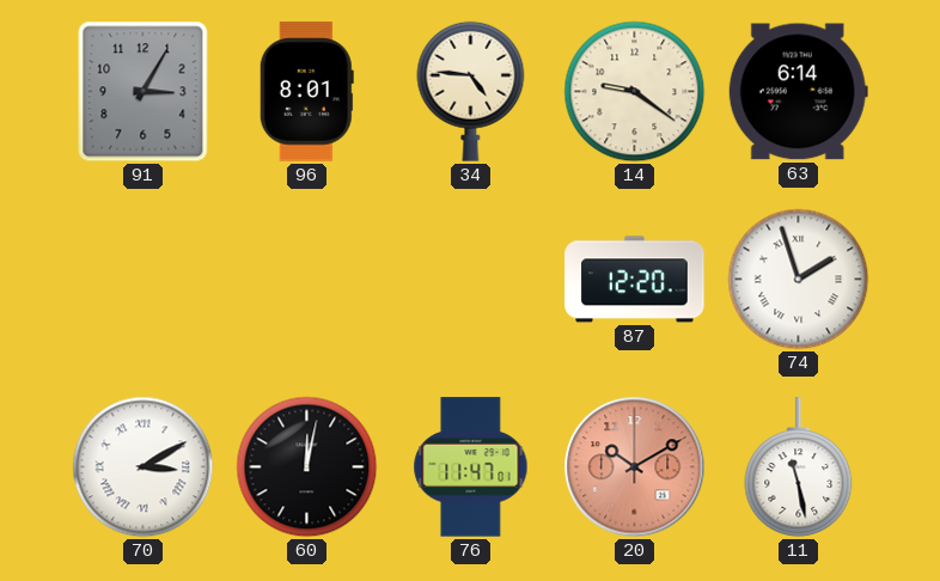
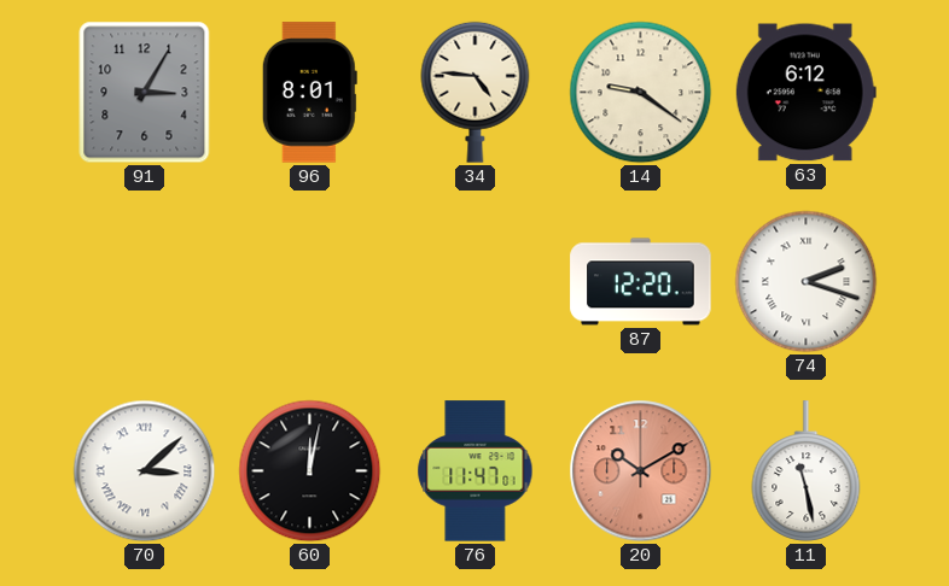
63: 6:14 -> 6:12
74: 1:57 -> 2:18
70: 3:10 -> 3:08
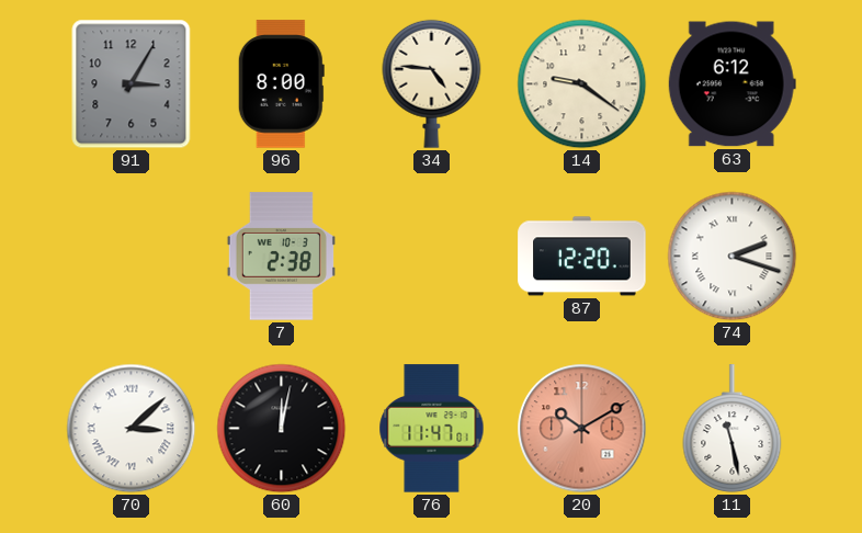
96: 8:01 -> 8:00
7: none -> 2:38
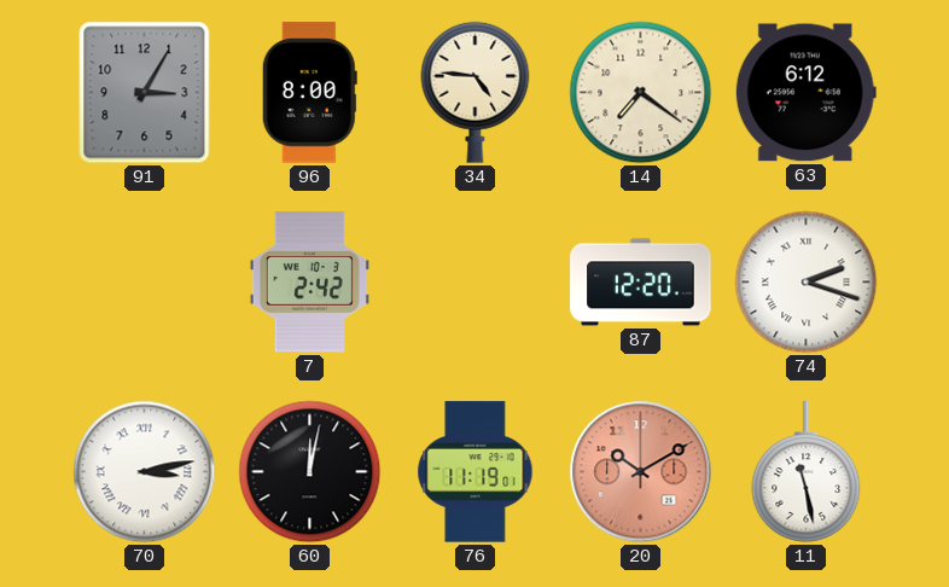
14: 9:21 -> 7:21
7: 2:38 -> 2:42
70: 3:08 -> 3:13
76: 11:47 -> 11:19
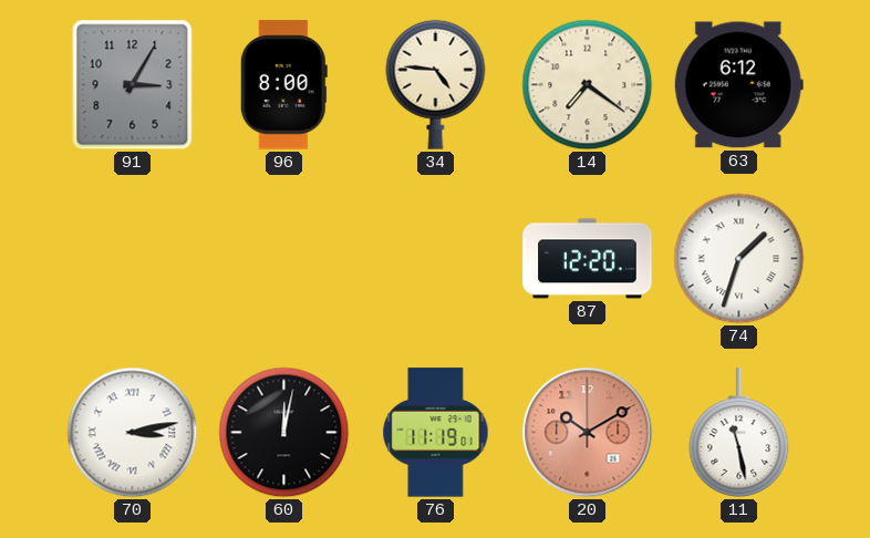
7: 2:42 -> none
74: 2:18 -> 1:33
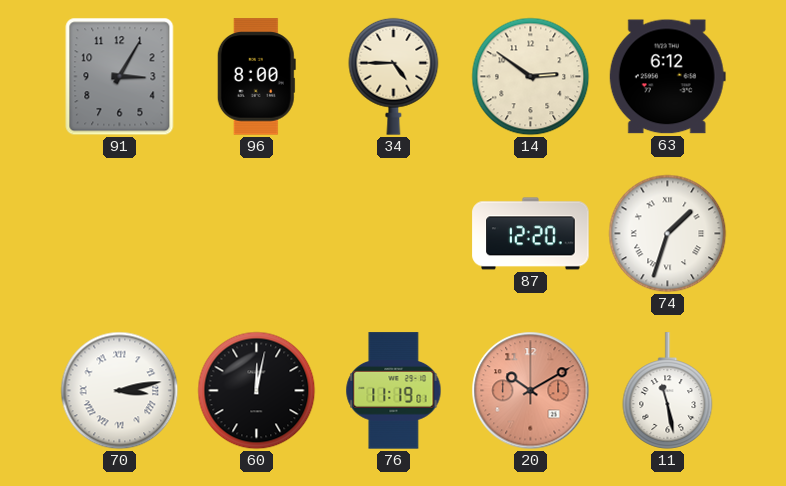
34: 4:46 -> 4:45
14: 7:21 -> 2:51
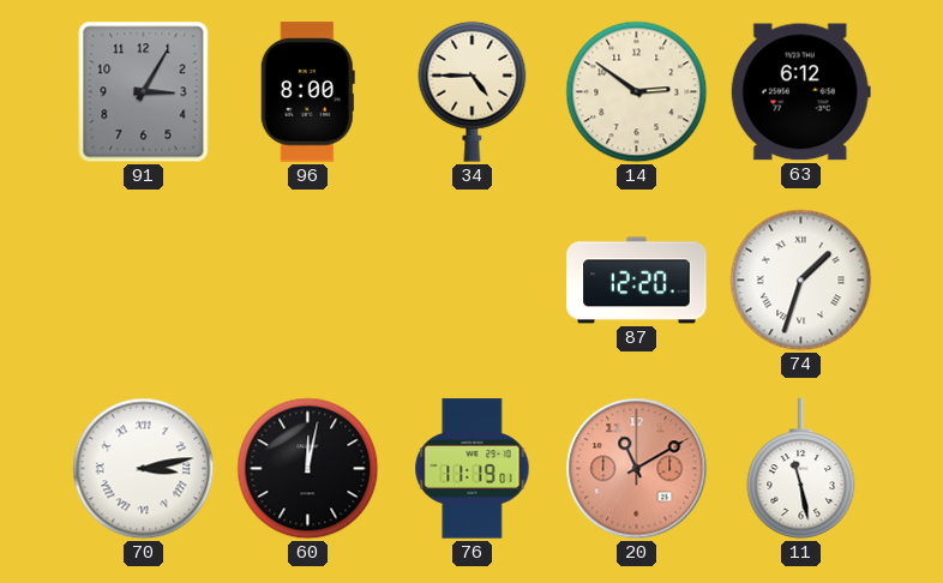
20: 10:10 -> 11:10
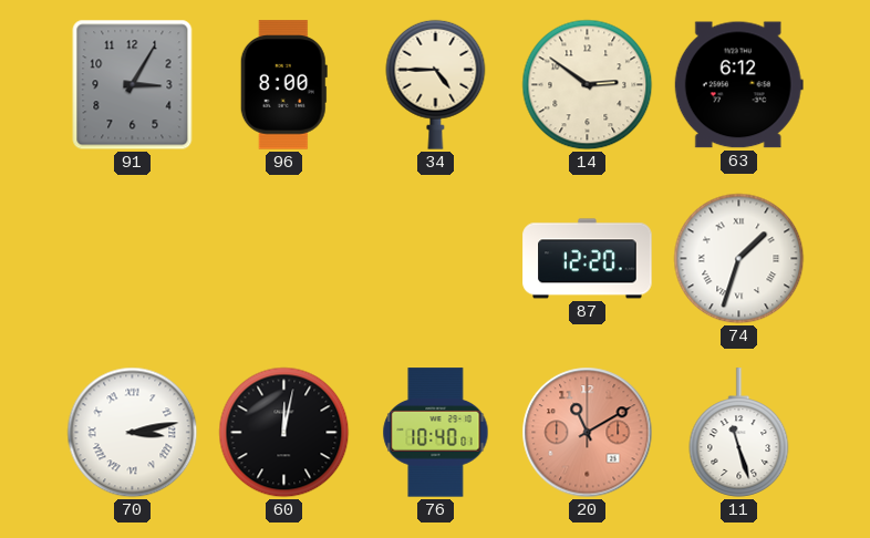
76: 11:19 -> 10:40
11: 11:28 -> 11:27
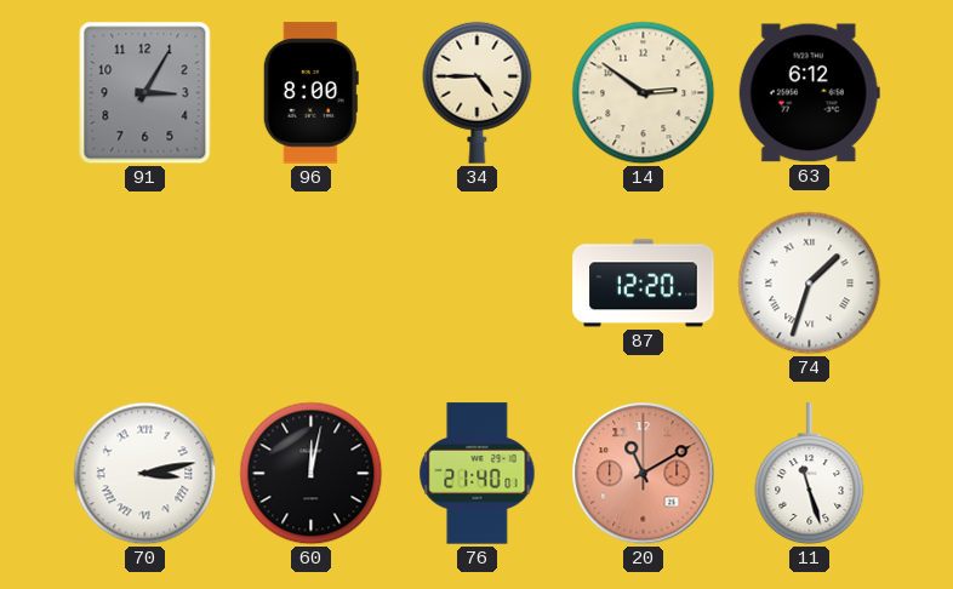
76: 10:40 -> 21:40
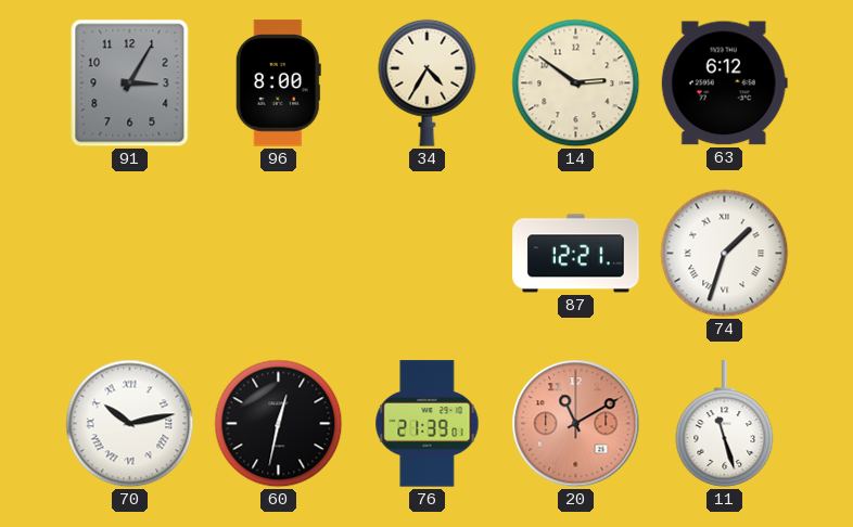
34: 4:45 -> 4:35
87: 12:20 -> 12:21
70: 3:13 -> 10:13
60: 12:02 -> 12:32
76: 21:40 -> 21:39
